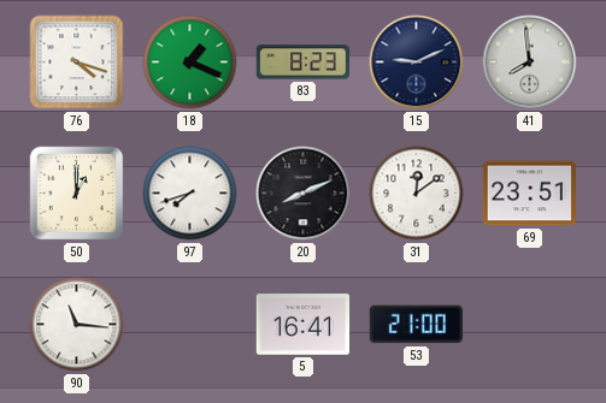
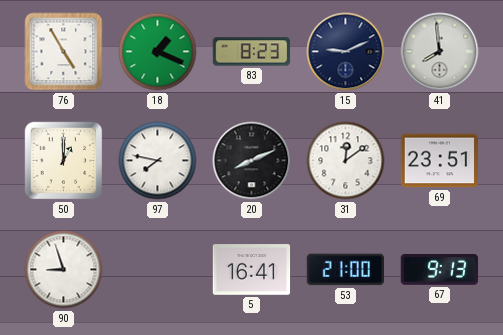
76: 4:18 -> 4:55
97: 7:42 -> 7:47
90: 11:16 -> 8:57
67: none -> 9:13
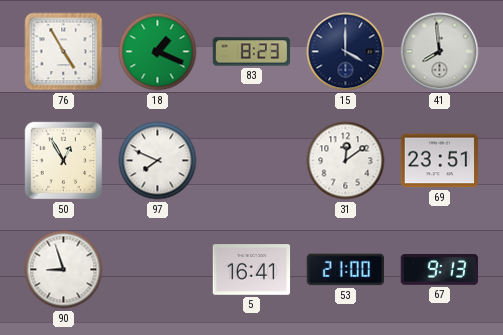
15: 9:11 -> 4:00
50: 1:00 -> 12:55
97: 7:47 -> 7:49
20: 8:11 -> none
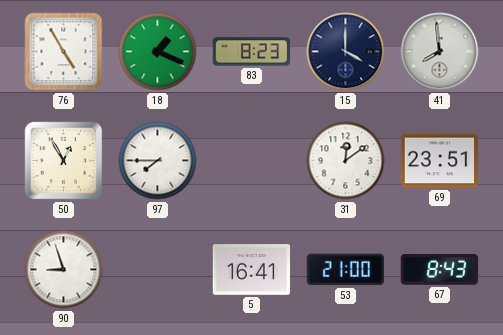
97: 7:49 -> 7:45
67: 9:13 -> 8:43
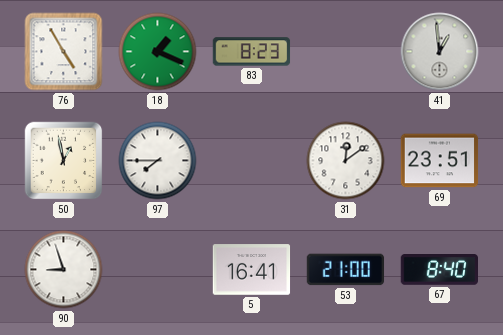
15: 4:00 -> none
41: 7:59 -> 12:59
50: 12:55 -> 12:58
67: 8:43 -> 8:40
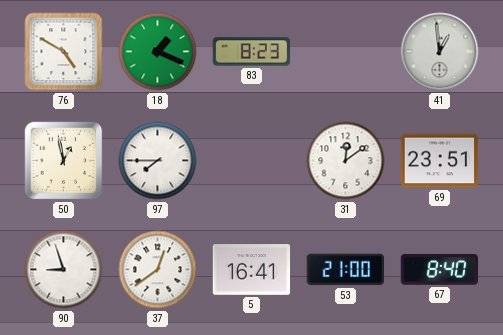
76: 4:55 -> 4:50
37: none -> 12:39
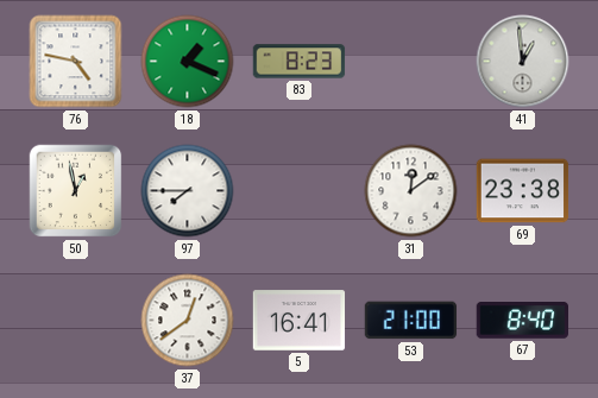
76: 4:50 -> 4:47
69: 23:51 -> 23:38
90: 8:57 -> none
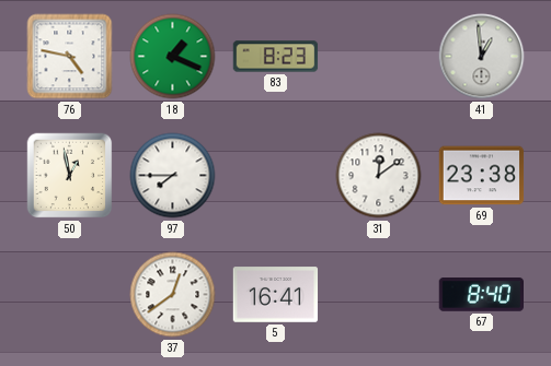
53: 21:00 -> none
